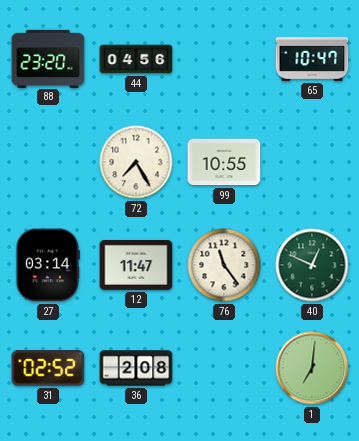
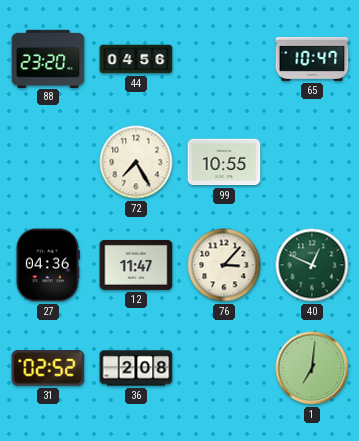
27: 03:14 -> 04:36
76: 11:24 -> 3:07
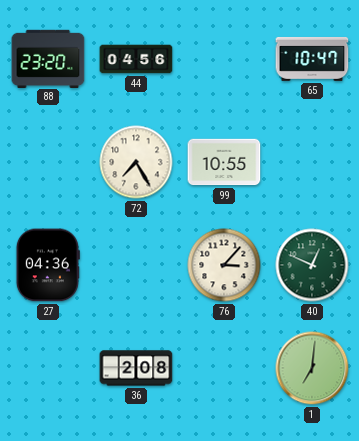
12: 11:47 -> none
31: 02:52 -> none
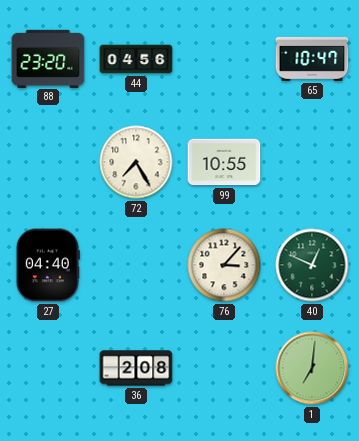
27: 04:36 -> 04:40
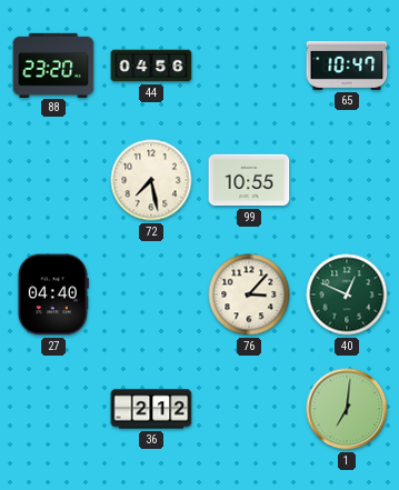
72: 7:25 -> 7:28
36: 2:08 -> 2:12
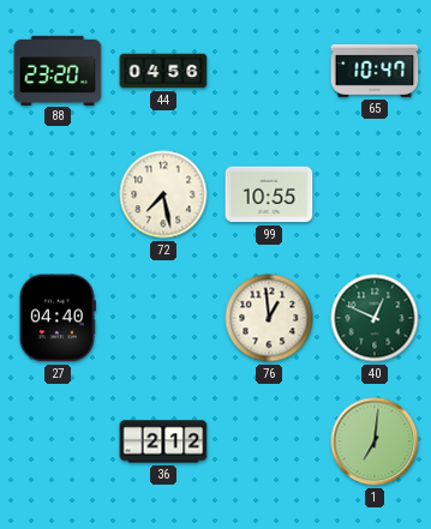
76: 3:07 -> 12:59
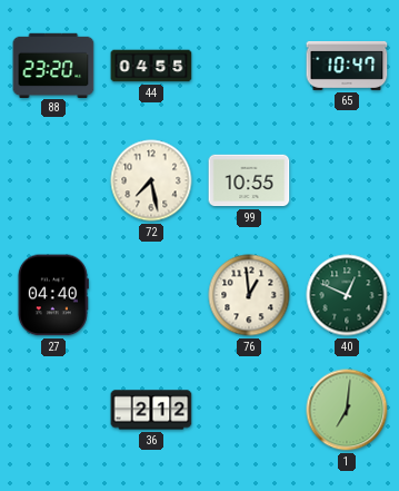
44: 04:56 -> 04:55
